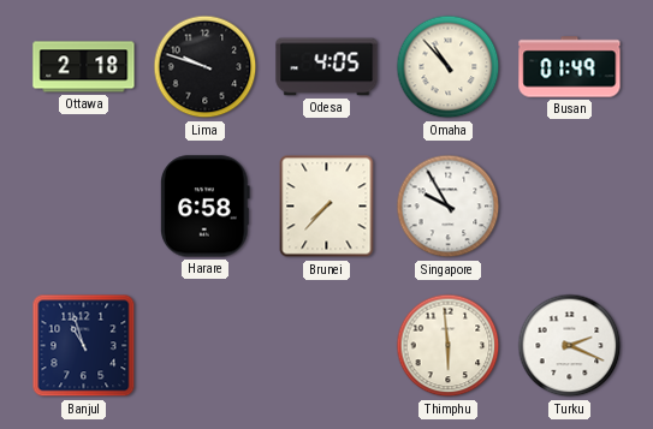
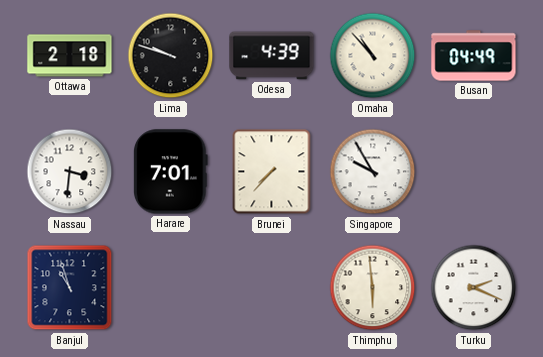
Odesa: 4:05 -> 4:39
Busan: 01:49 -> 04:49
Nassau: none -> 3:31
Harare: 6:58 -> 7:01
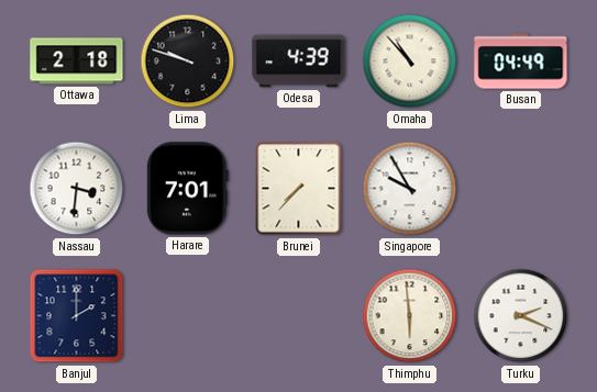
Banjul: 10:57 -> 2:00
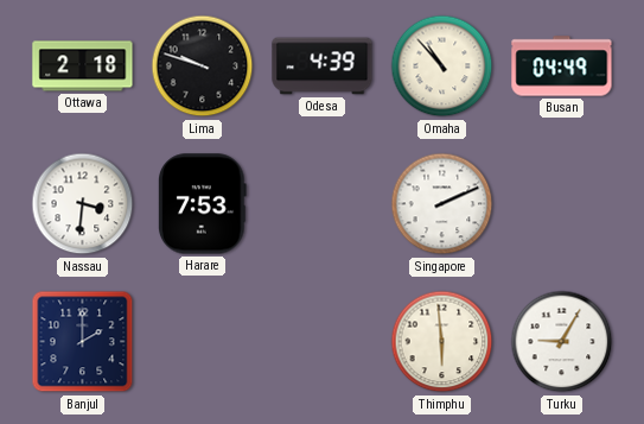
Harare: 7:01 -> 7:53
Brunei: 7:37 -> none
Singapore: 9:55 -> 2:11
Turku: 2:19 -> 9:05
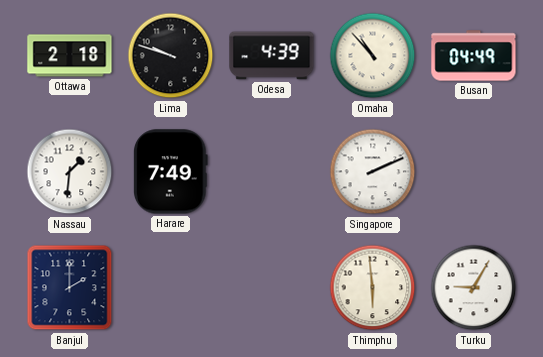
Nassau: 3:31 -> 1:31
Harare: 7:53 -> 7:49
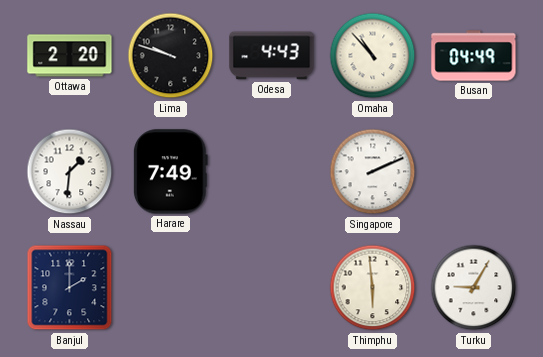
Ottawa: 2:18 -> 2:20
Odesa: 4:39 -> 4:43
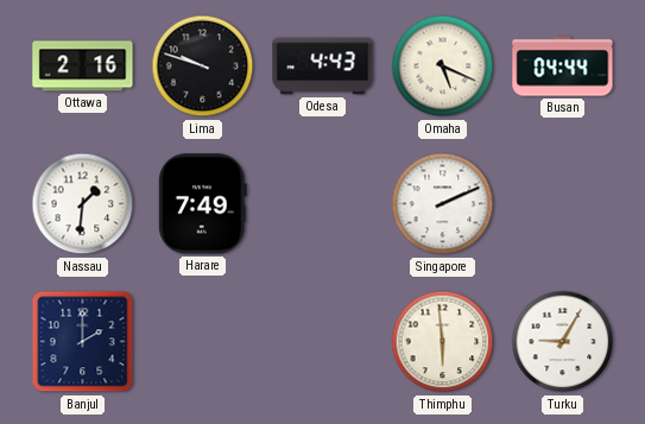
Ottawa: 2:20 -> 2:16
Omaha: 10:53 -> 5:19
Busan: 04:49 -> 04:44
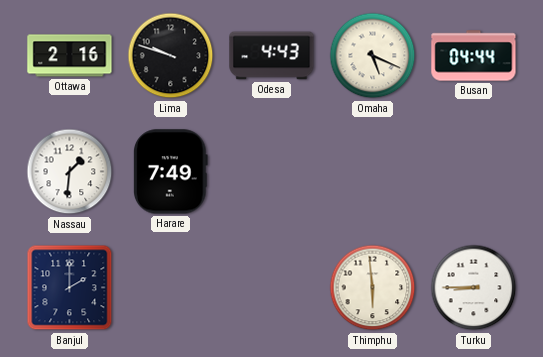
Singapore: 2:11 -> none
Turku: 9:05 -> 8:45
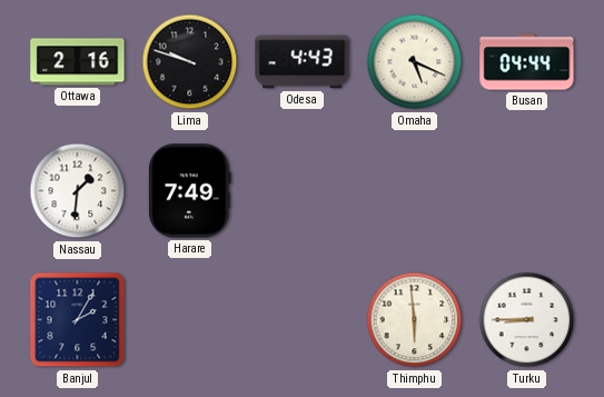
Banjul: 2:00 -> 2:05
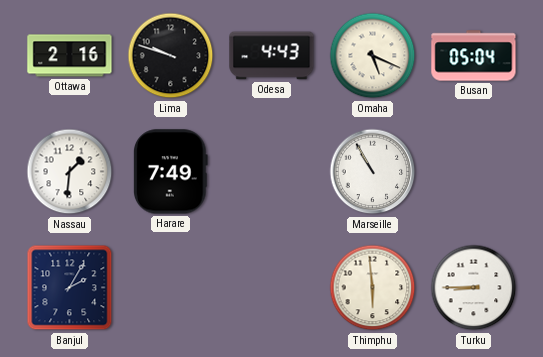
Busan: 04:44 -> 05:04
Marseille: none -> 10:55
